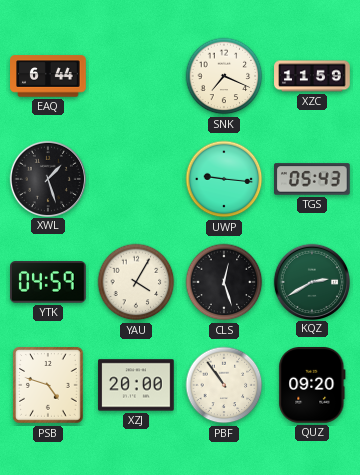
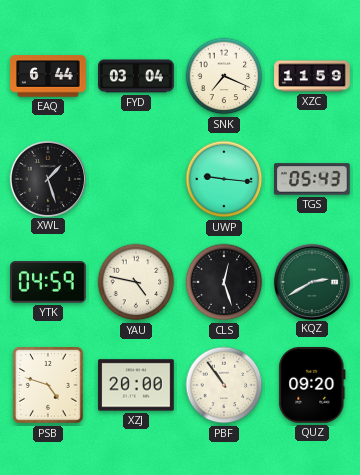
FYD: none -> 03:04
YAU: 4:05 -> 4:47
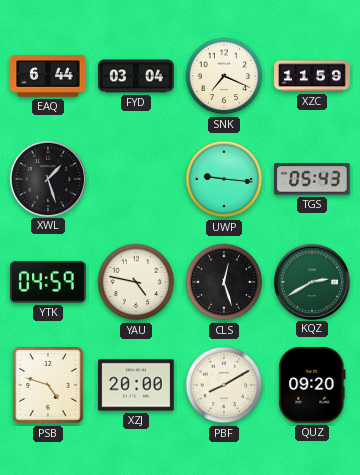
PBF: 10:54 -> 8:10
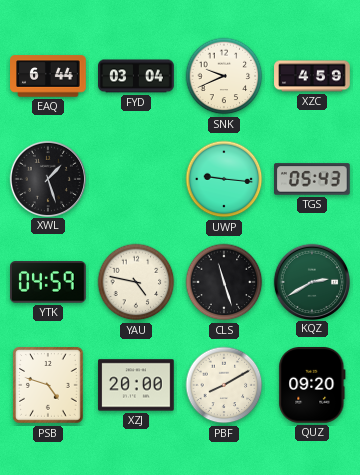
SNK: 7:19 -> 9:41
XZC: 11:59 -> 4:59
CLS: 12:27 -> 11:27
